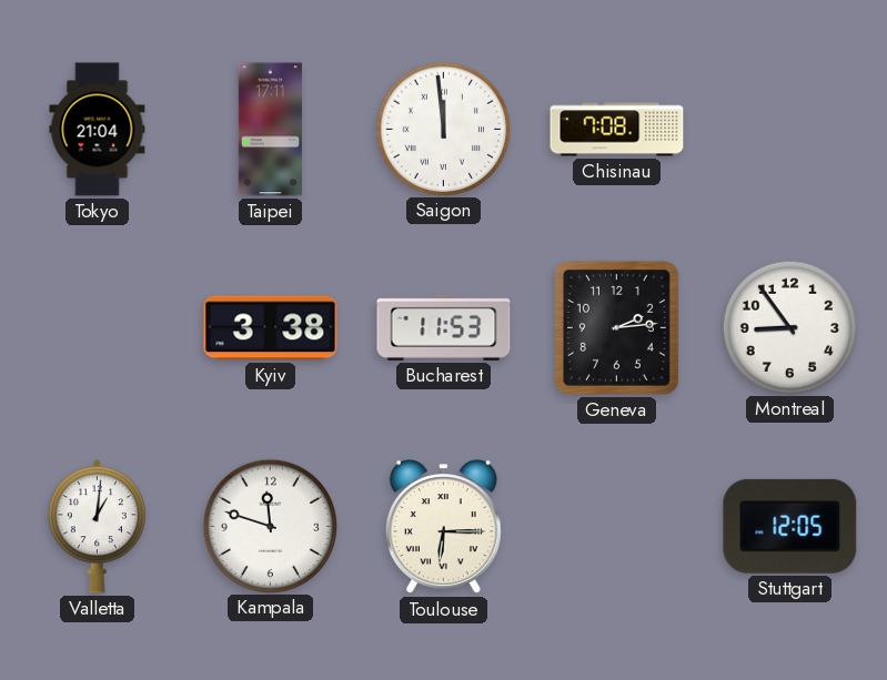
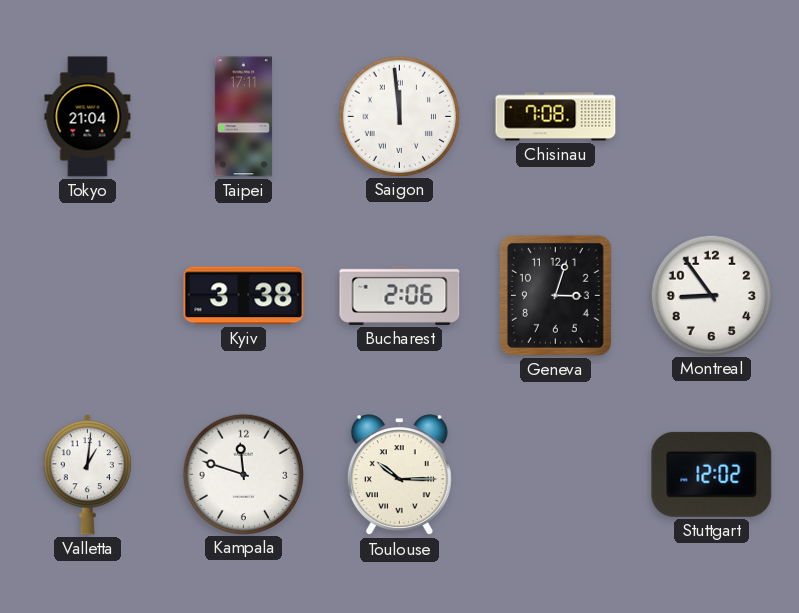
Bucharest: 11:53 -> 2:06
Geneva: 2:14 -> 3:03
Toulouse: 6:15 -> 10:15
Stuttgart: 12:05 -> 12:02
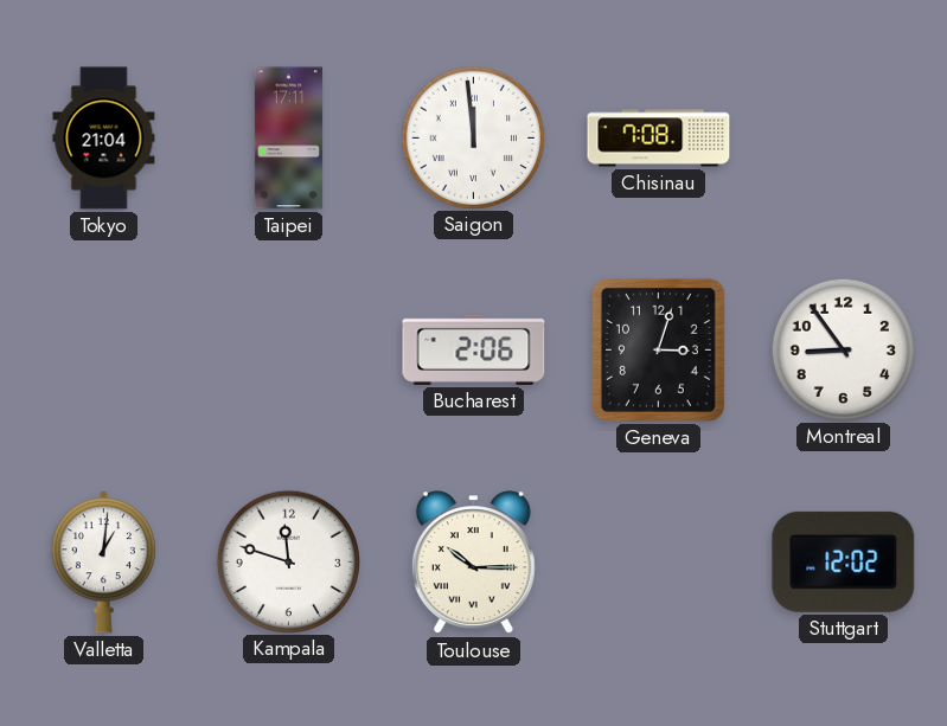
Kyiv: 3:38 -> none
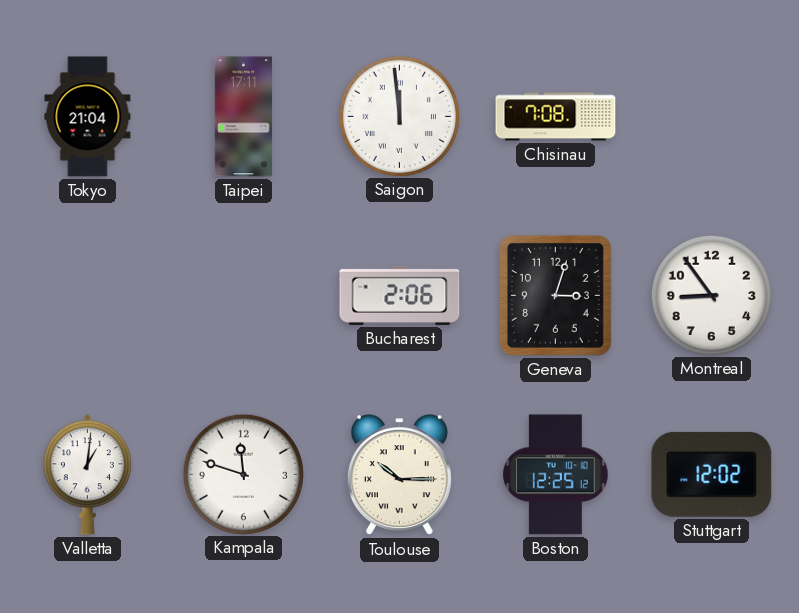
Boston: none -> 12:25
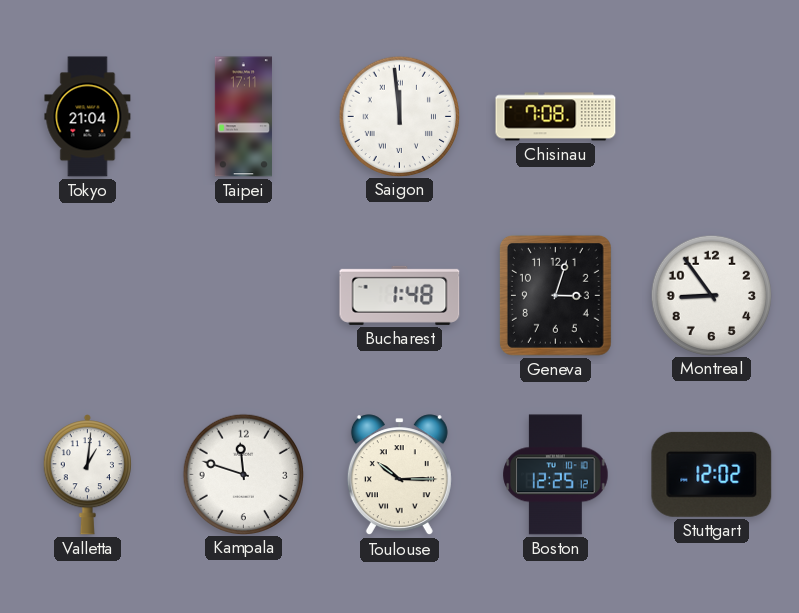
Bucharest: 2:06 -> 1:48
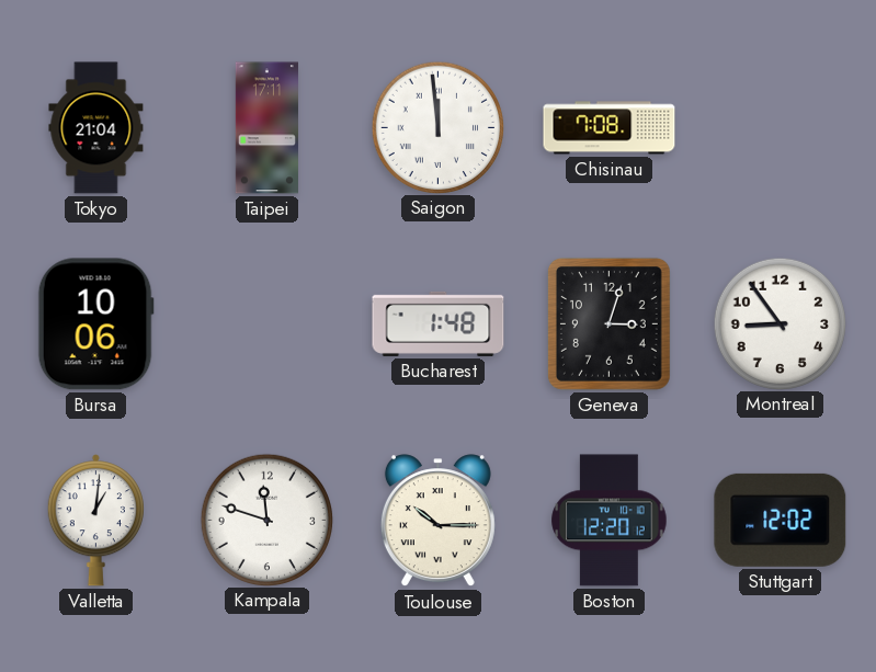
Bursa: none -> 10:06
Boston: 12:25 -> 12:20
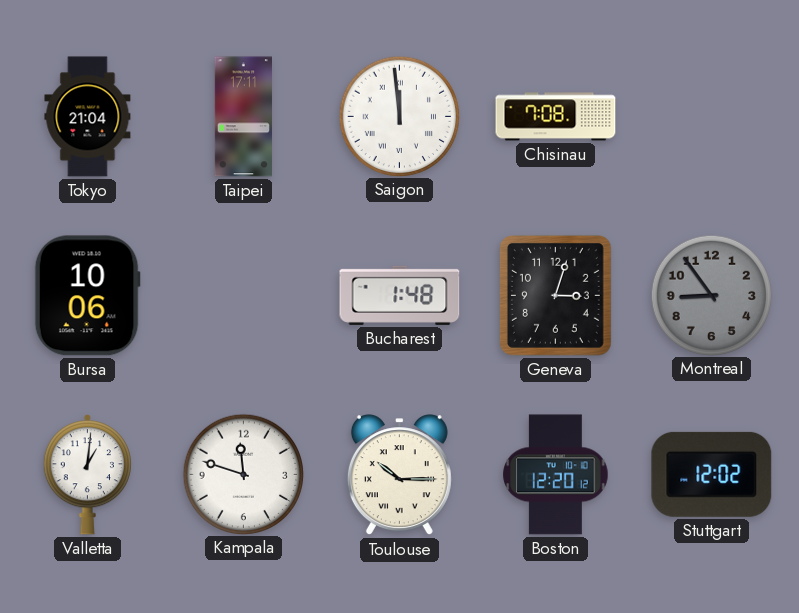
Montreal dial: white -> grey
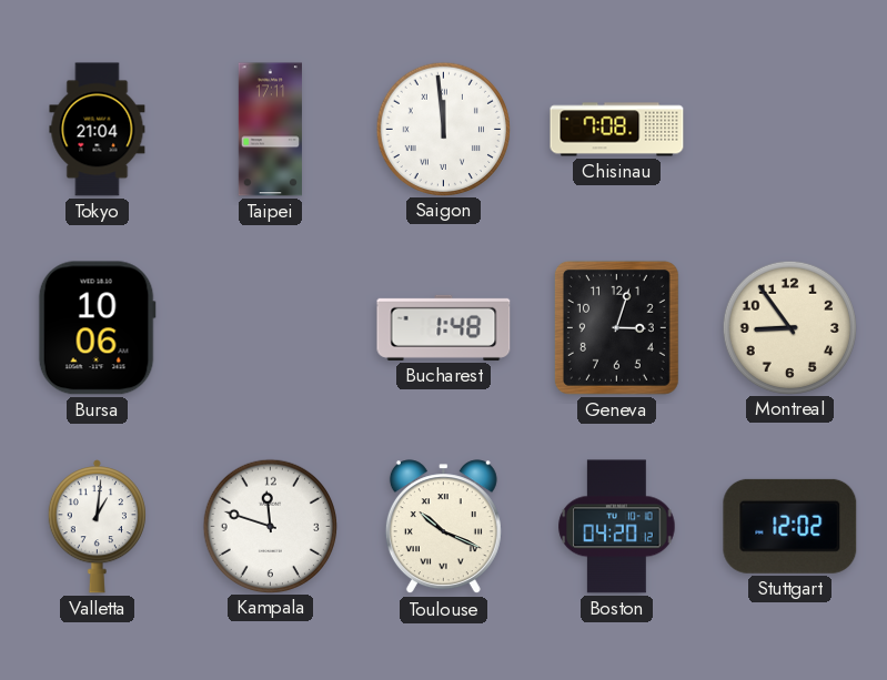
Montreal dial: grey -> cream
Toulouse: 10:15 -> 10:19
Boston: 12:20 -> 04:20
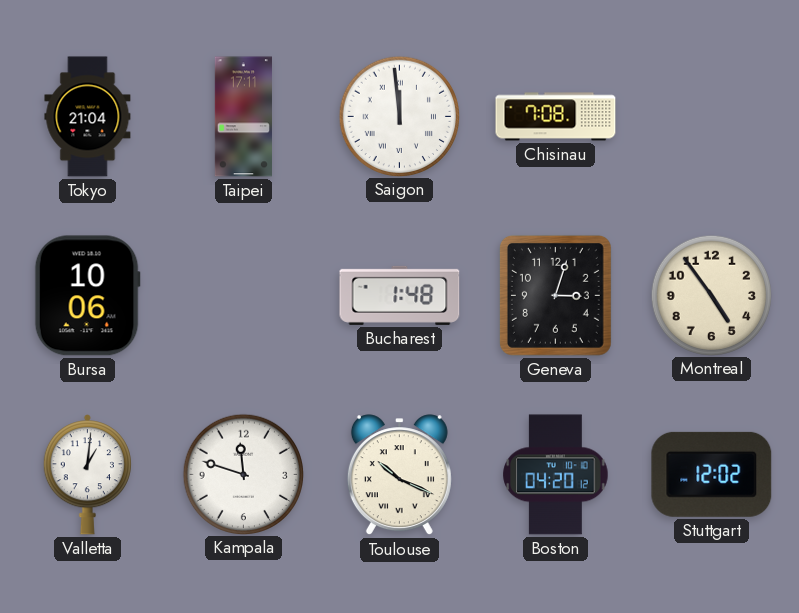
Montreal: 8:54 -> 4:54
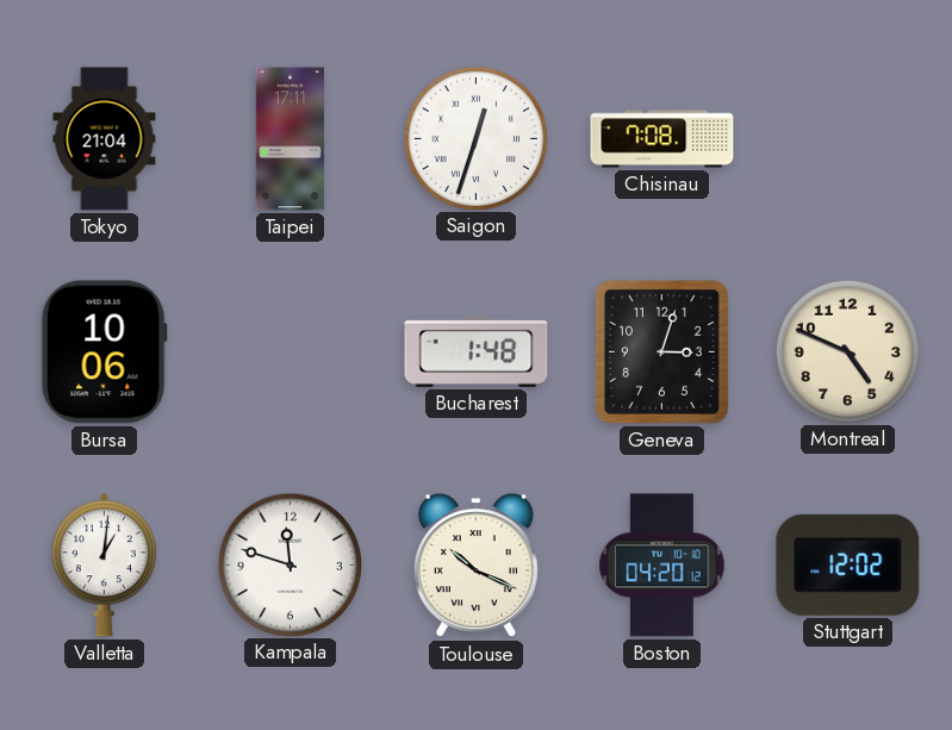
Saigon: 11:59 -> 12:33
Montreal: 4:54 -> 4:49
